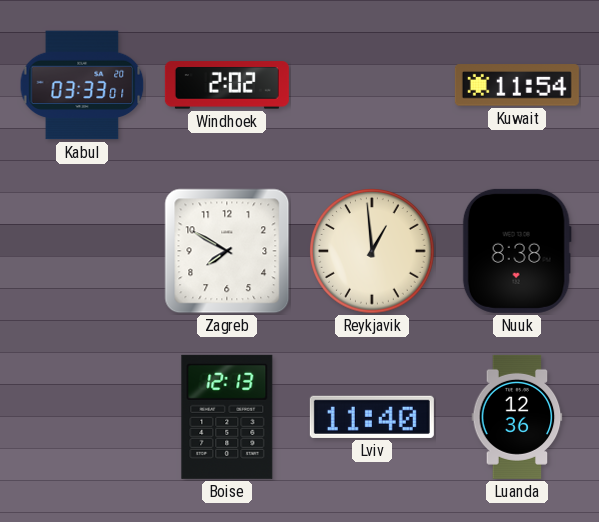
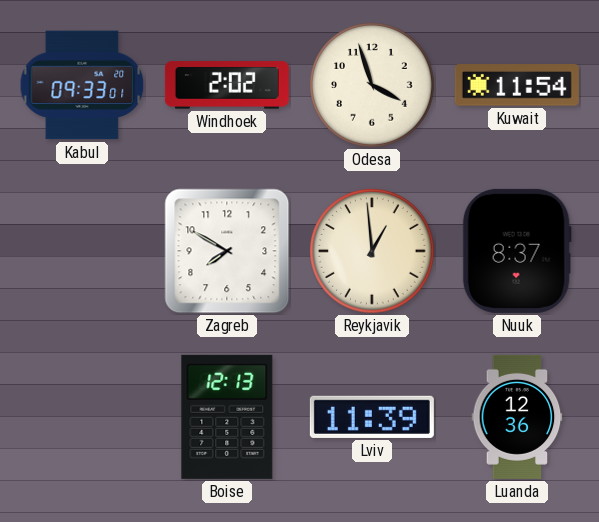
Kabul: 03:33 -> 09:33
Odesa: none -> 3:57
Nuuk: 8:38 -> 8:37
Lviv: 11:40 -> 11:39
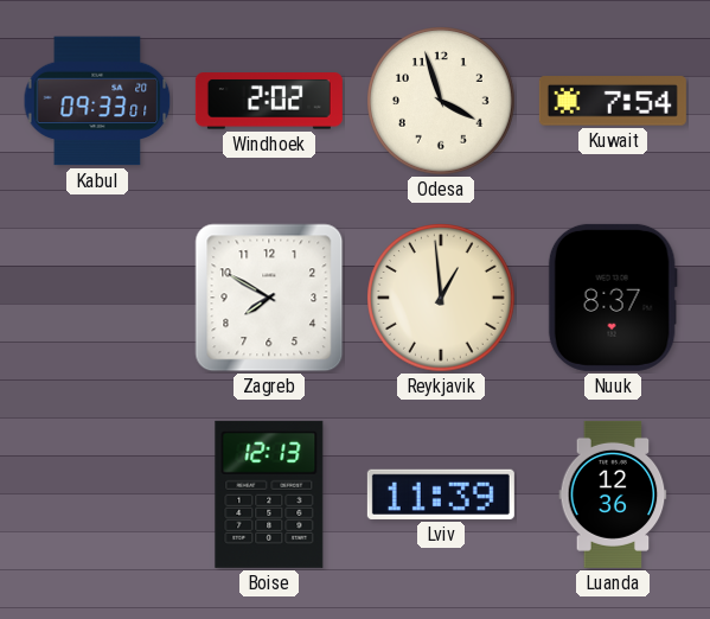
Kuwait: 11:54 -> 7:54
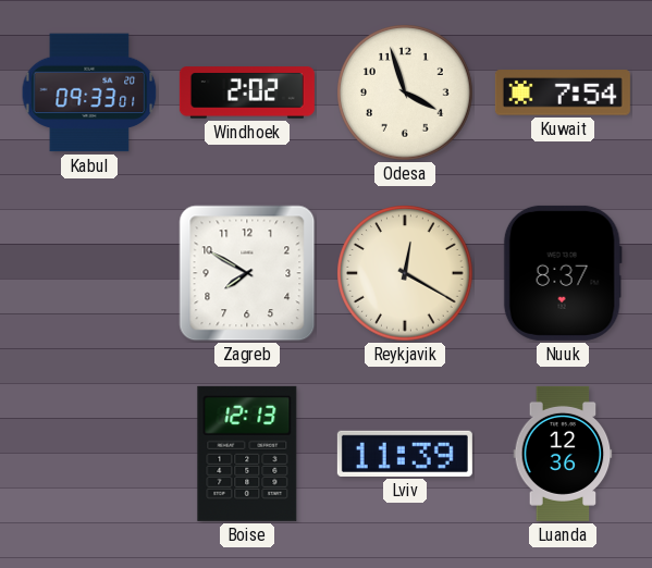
Reykjavik: 12:59 -> 12:20
